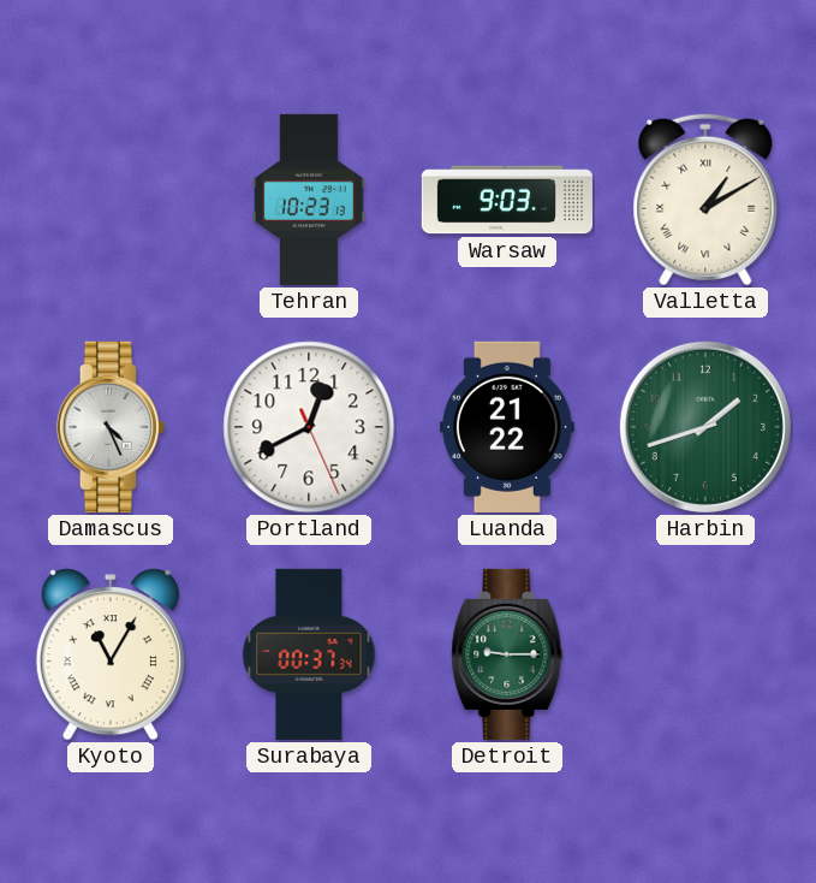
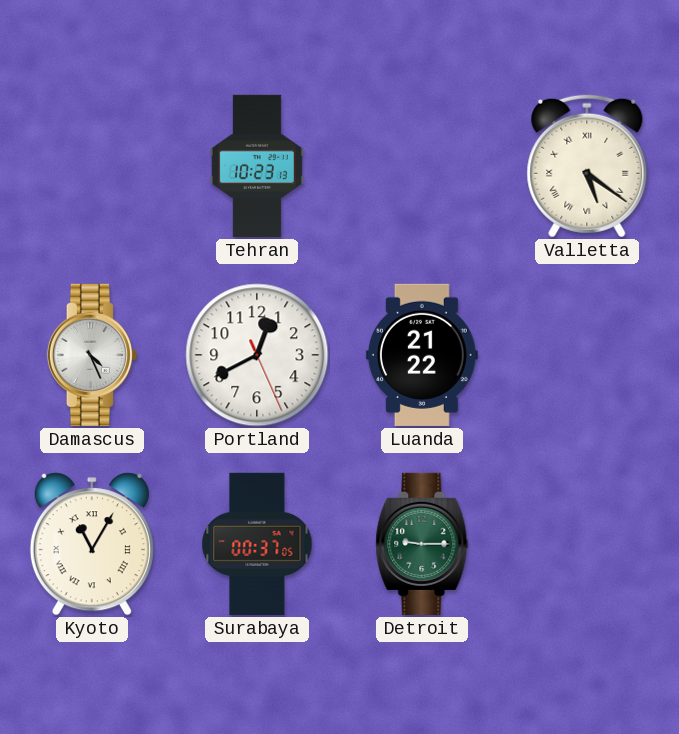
Warsaw: 9:03 -> none
Valletta: 1:10 -> 5:21
Harbin: 1:42 -> none
Surabaya: 00:37:34 -> 00:37:05
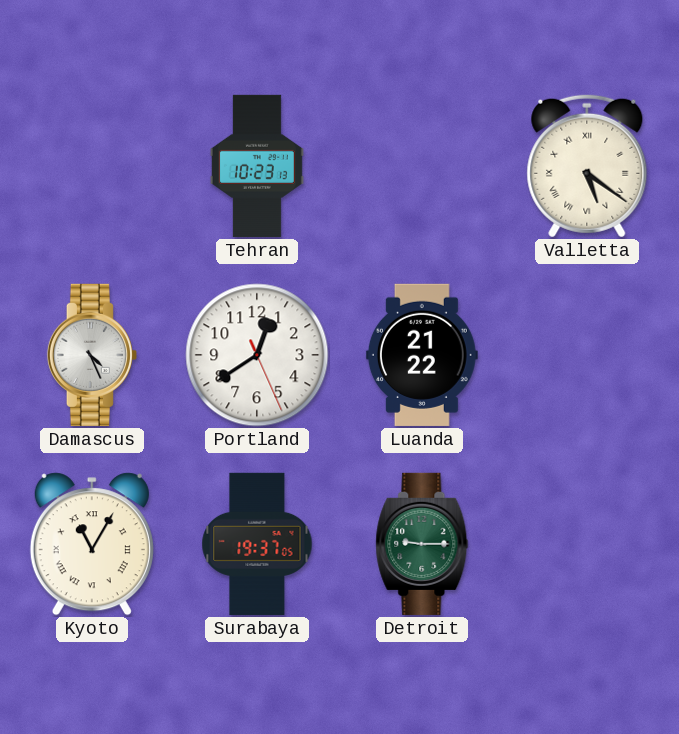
Portland: 12:40 -> 12:39
Surabaya: 00:37 -> 19:37
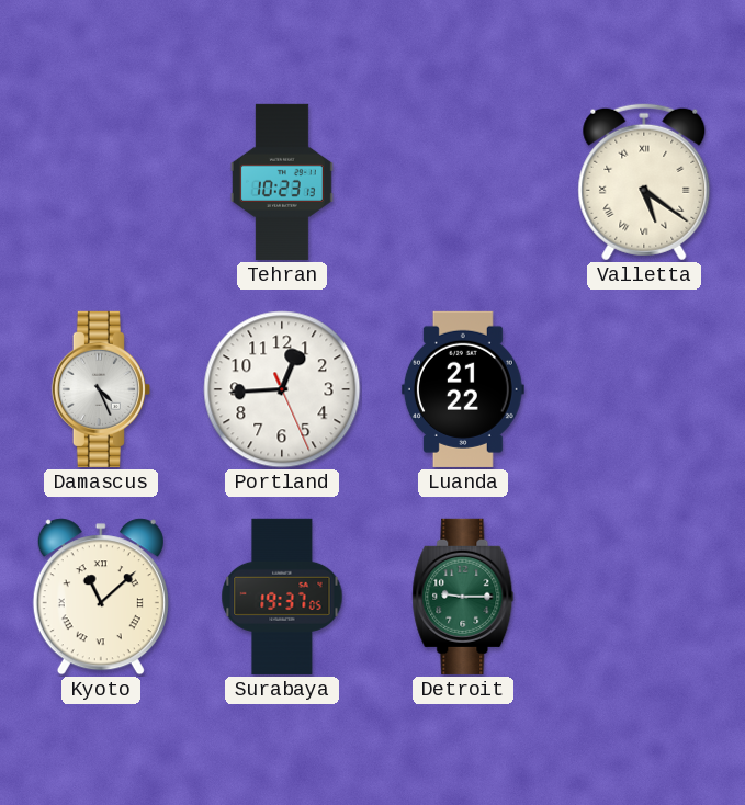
Portland: 12:39 -> 12:44
Kyoto: 11:05 -> 11:08
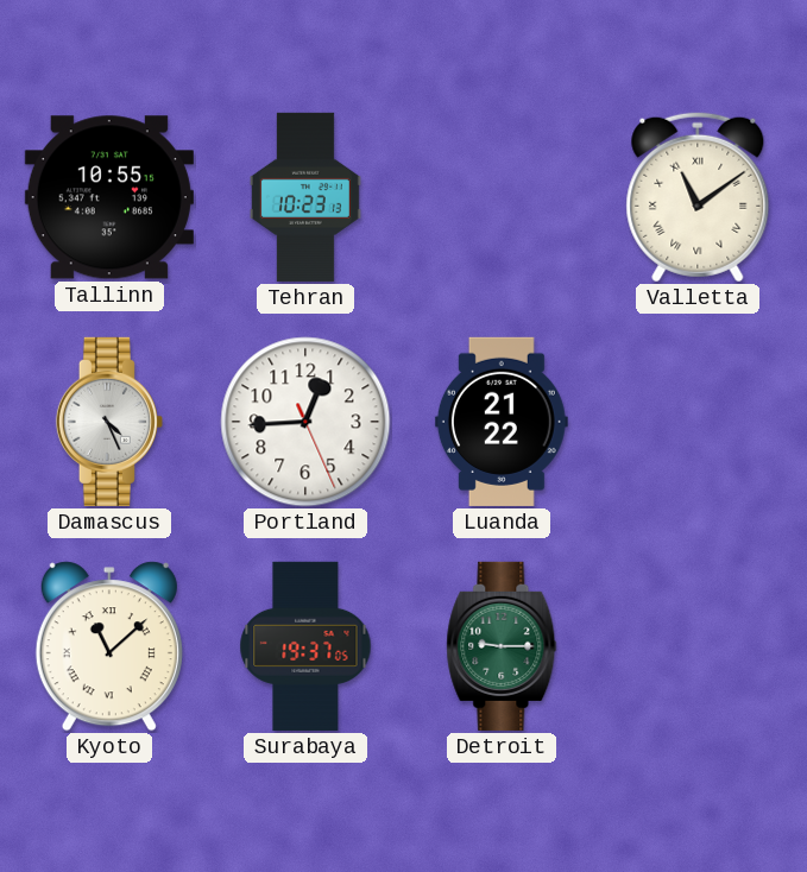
Tallinn: none -> 10:55
Valletta: 5:21 -> 11:09
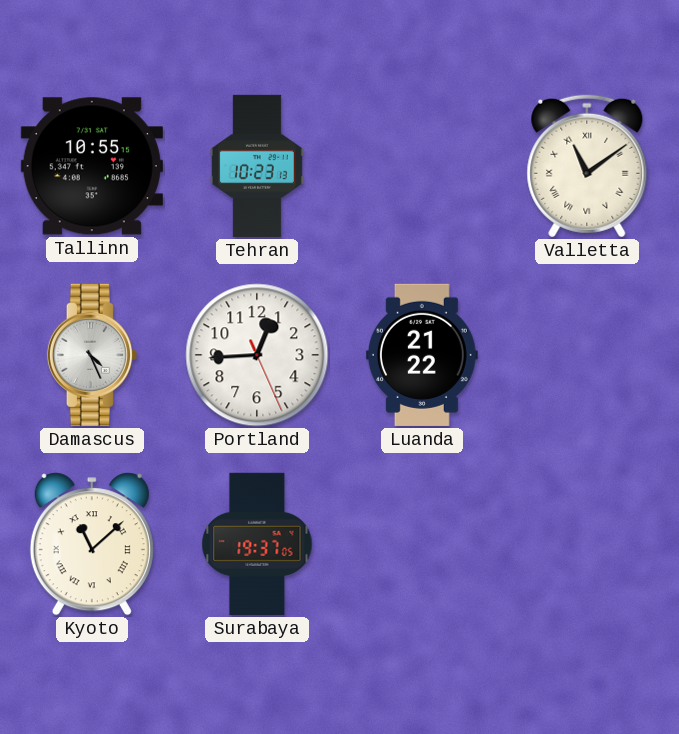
Detroit: 9:15 -> none
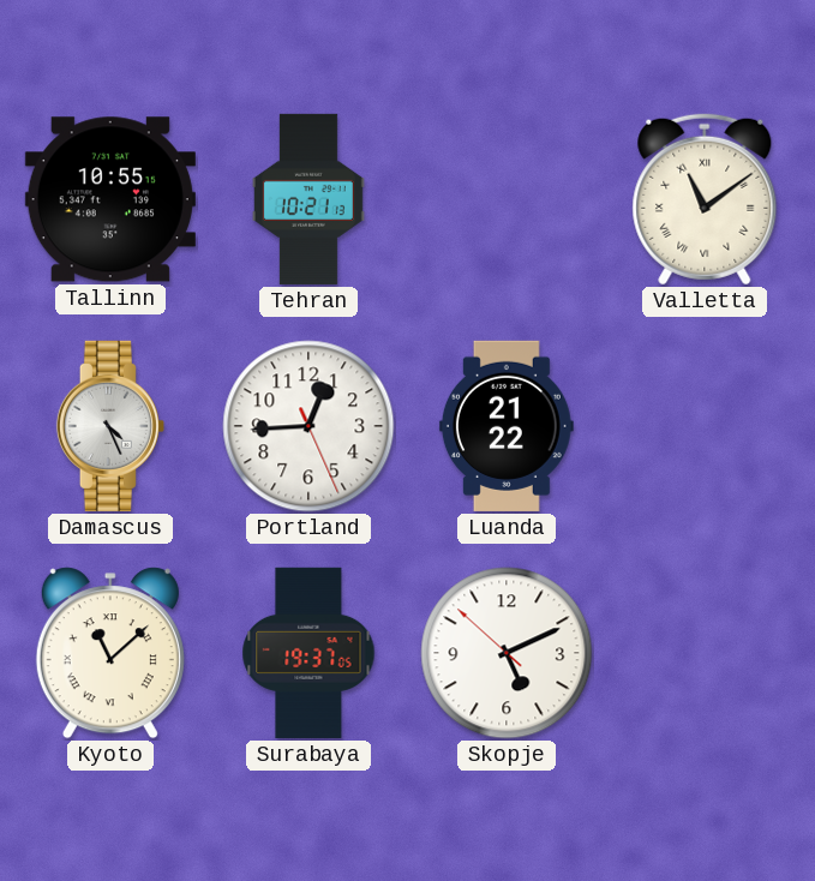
Tehran: 10:23 -> 10:21
Skopje: none -> 5:10
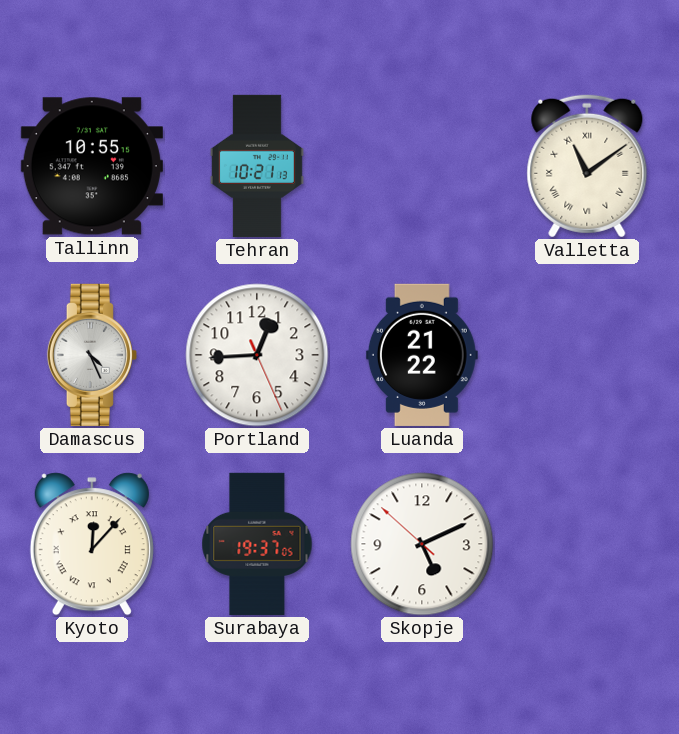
Kyoto: 11:08 -> 12:07
